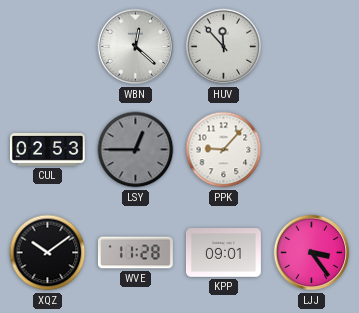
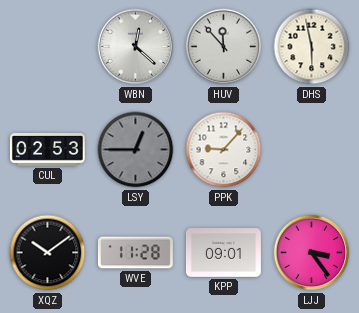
DHS: none -> 5:58
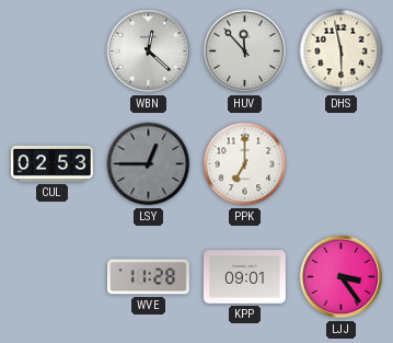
PPK: 9:07 -> 7:00
XQZ: 10:09 -> none
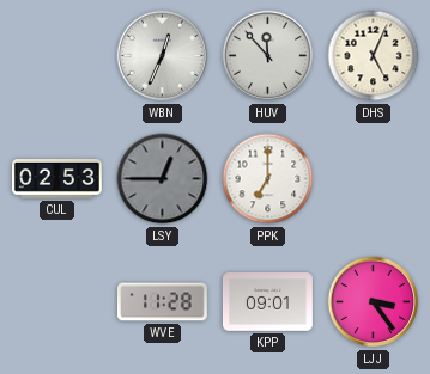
WBN: 12:22 -> 12:34
DHS: 5:58 -> 5:04
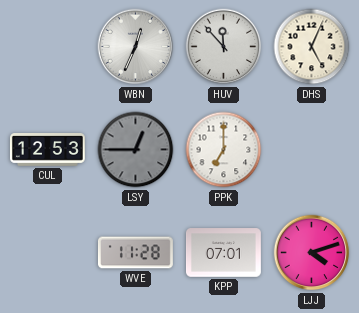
CUL: 02:53 -> 12:53
KPP: 09:01 -> 07:01
LJJ: 3:24 -> 4:12
